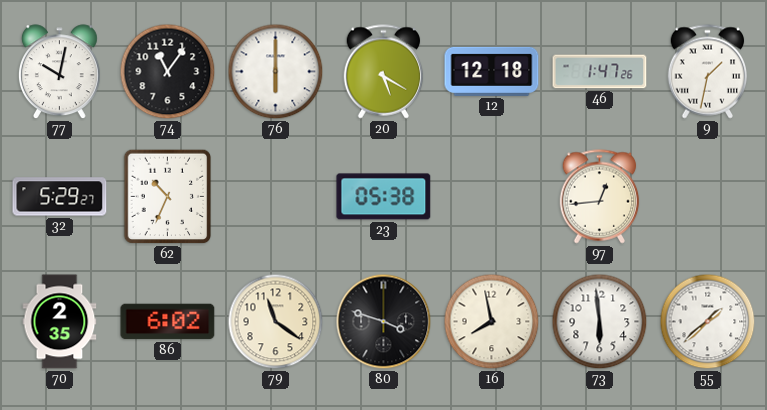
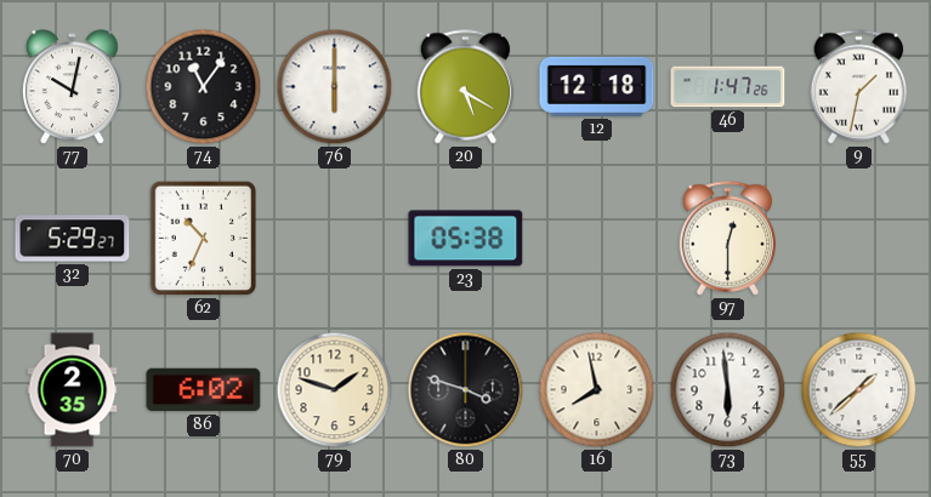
97: 12:44 -> 12:30
79: 11:21 -> 1:48
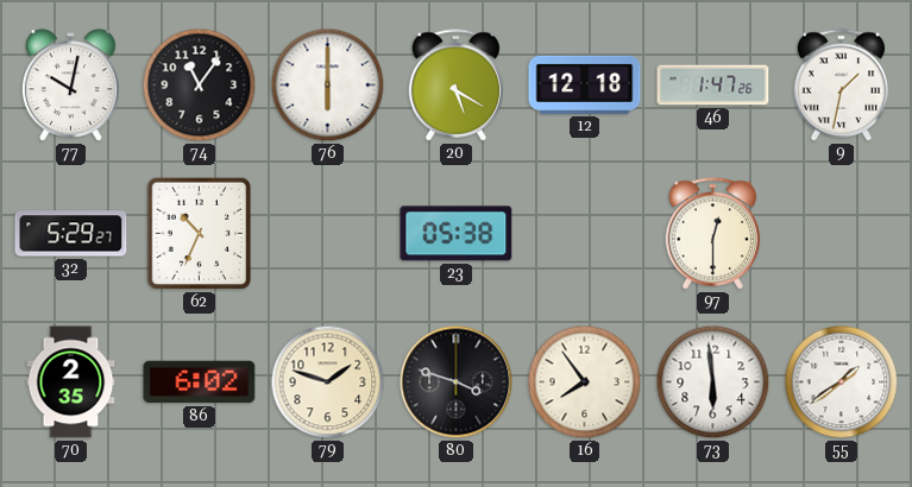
16: 7:58 -> 7:54
55: 1:38 -> 1:39
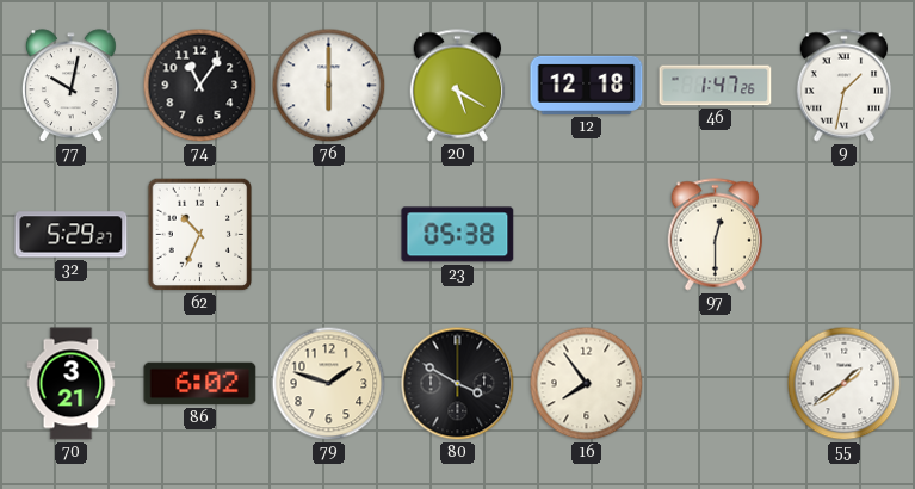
70: 2:35 -> 3:21
80: 3:48 -> 3:50
73: 5:59 -> none
